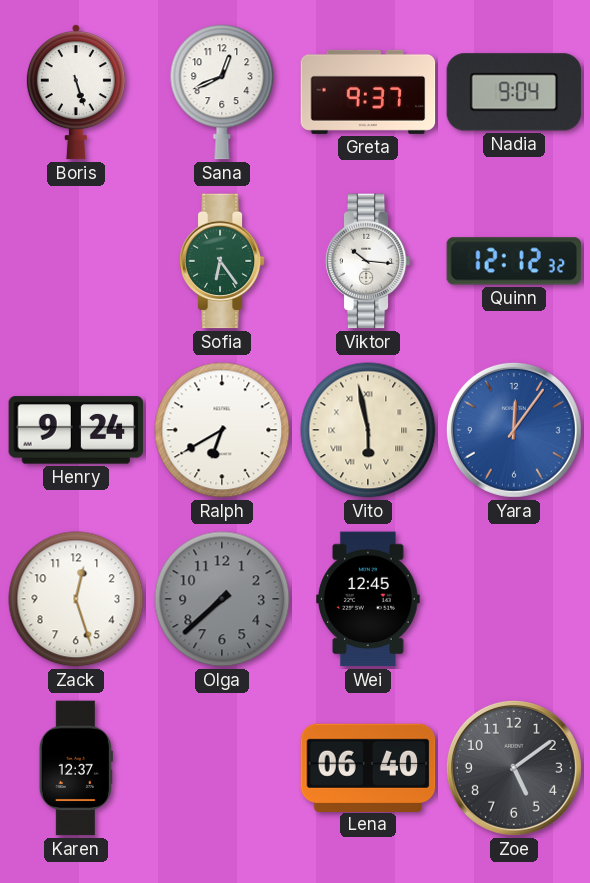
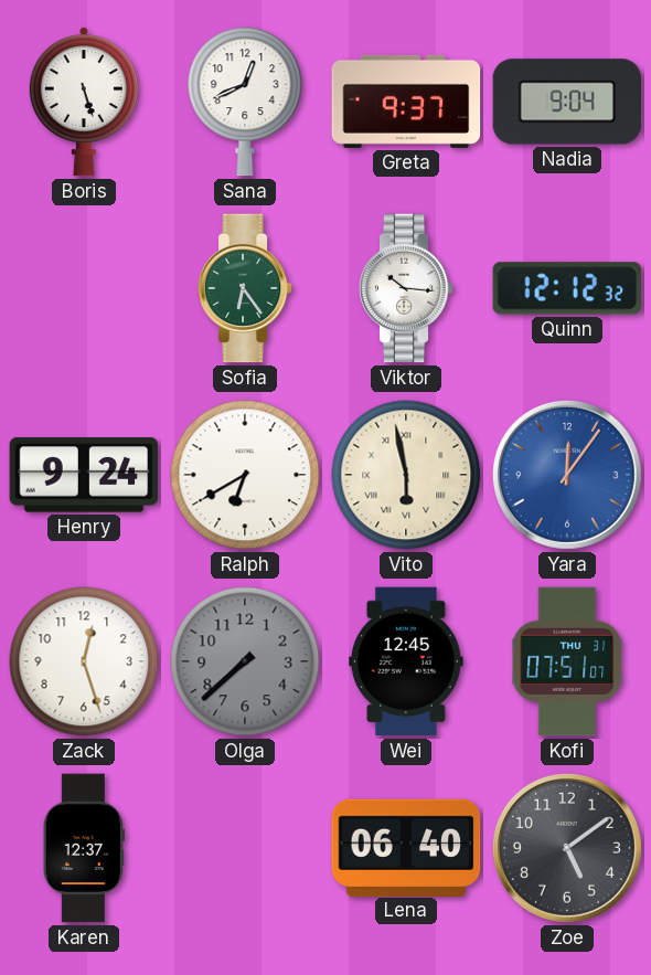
Kofi: none -> 07:51
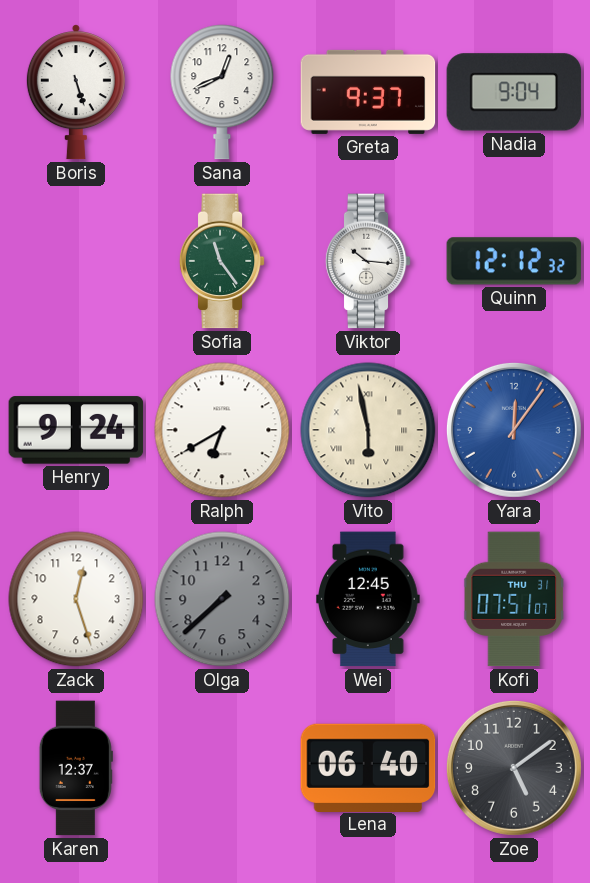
Sofia: 6:24 -> 11:24
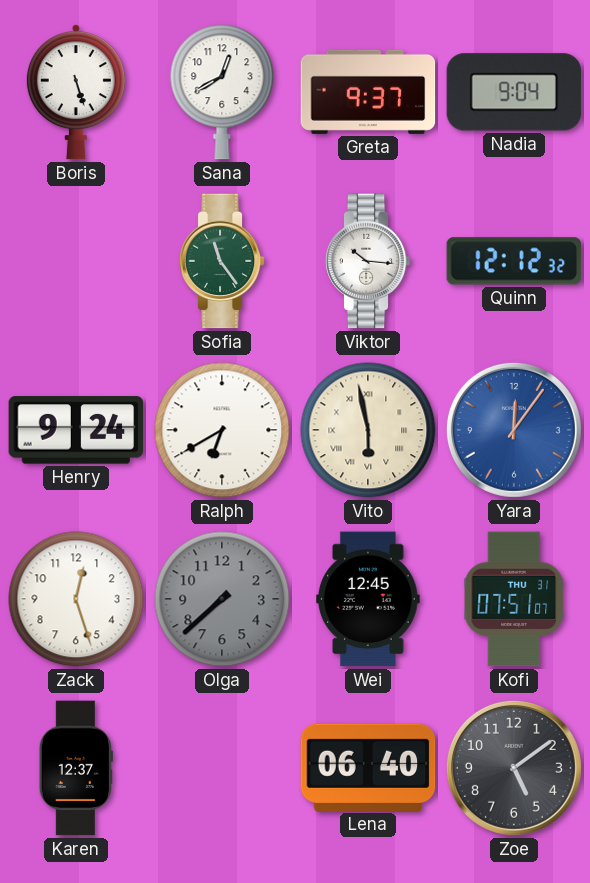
Sana: 12:41 -> 12:40
